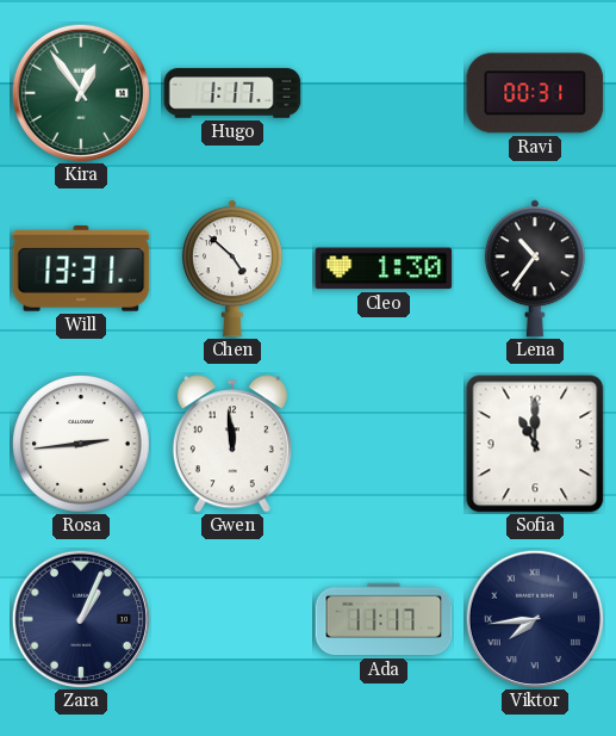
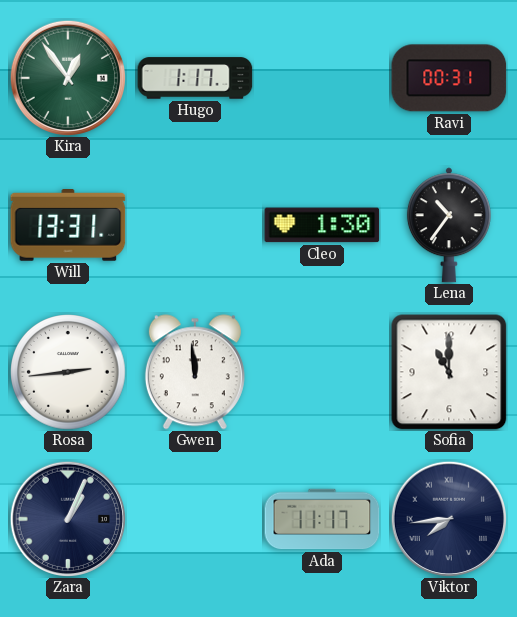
Chen: 4:52 -> none
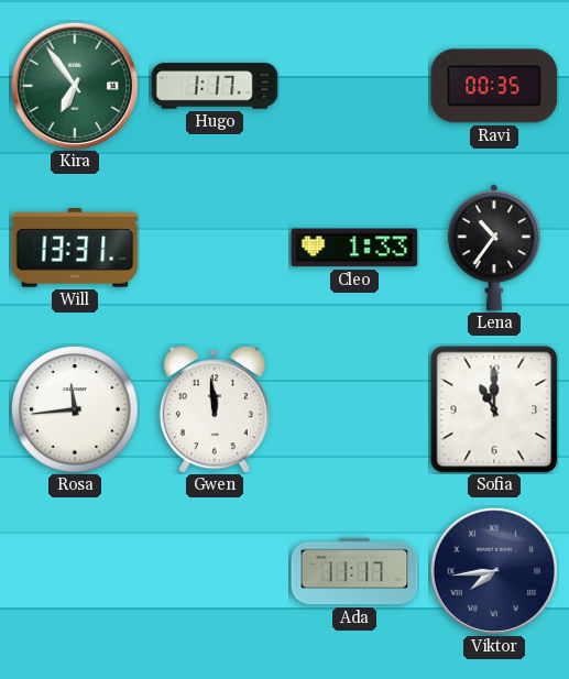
Kira: 12:54 -> 6:54
Ravi: 00:31 -> 00:35
Cleo: 1:30 -> 1:33
Rosa: 2:44 -> 11:44
Zara: 1:04 -> none
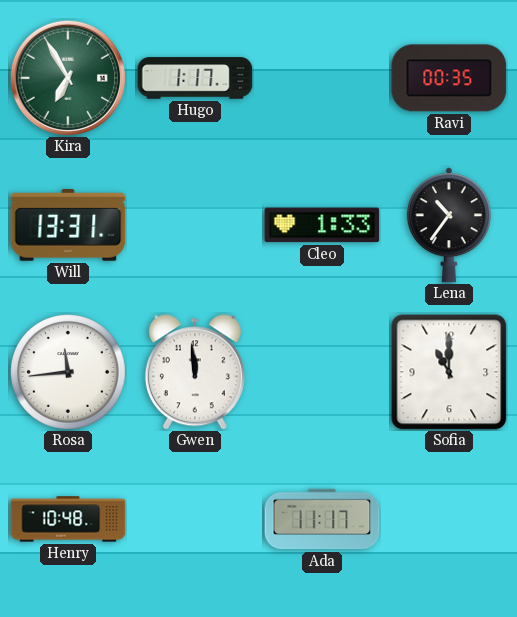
Kira: 6:54 -> 6:55
Henry: none -> 10:48
Viktor: 7:44 -> none
